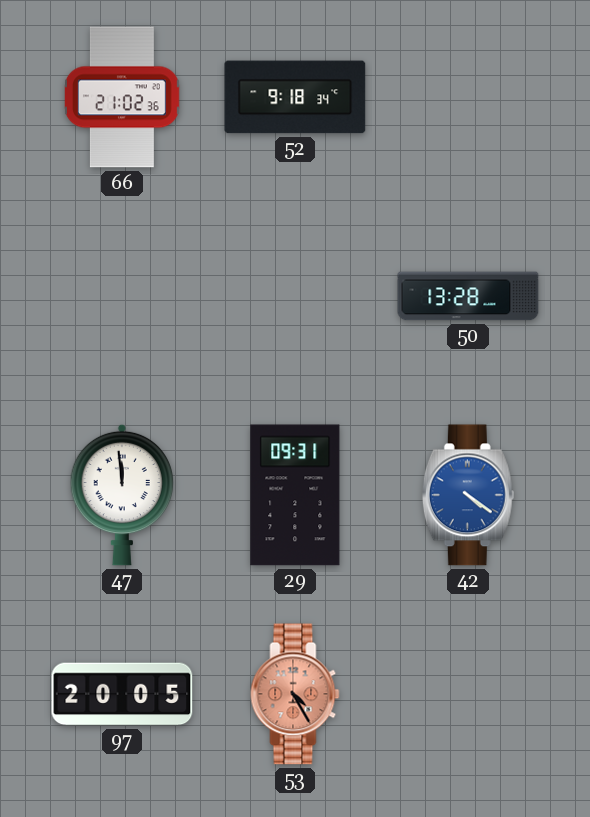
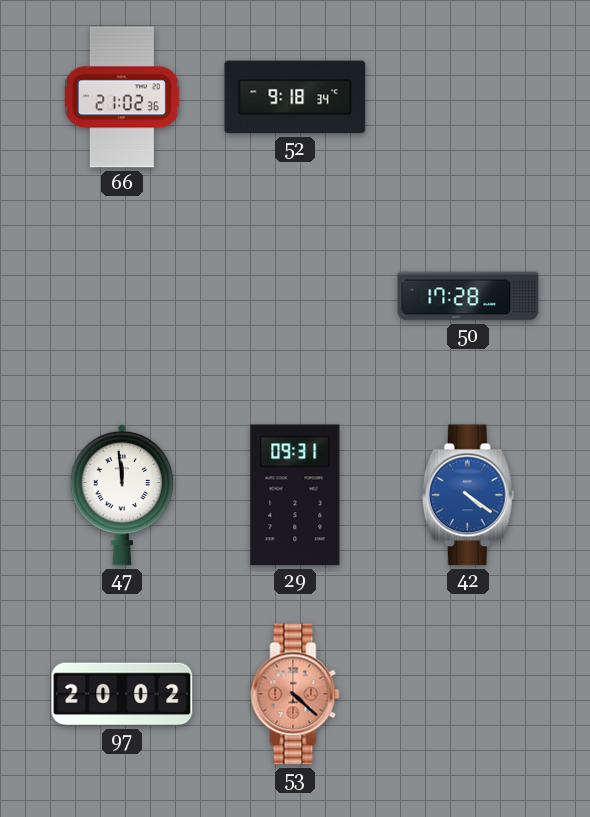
50: 13:28 -> 17:28
97: 20:05 -> 20:02
53: 4:25 -> 4:22
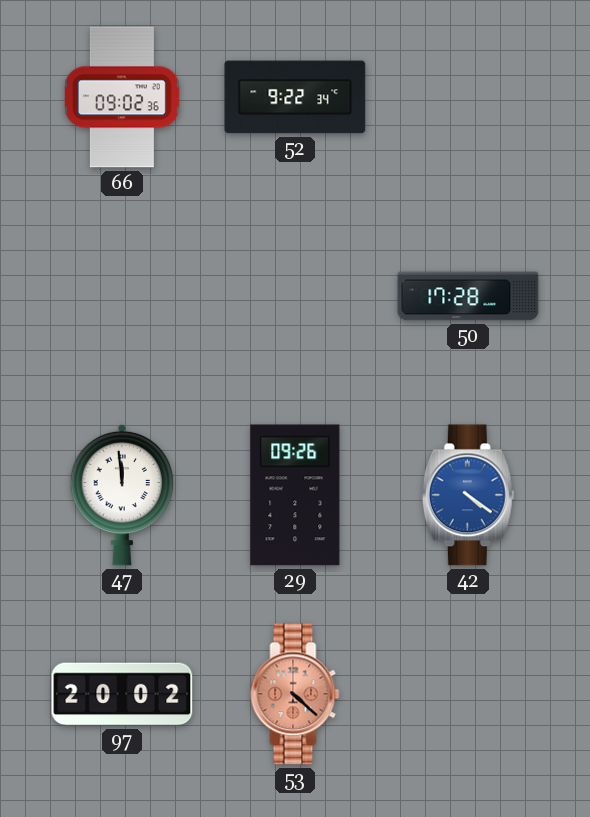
66: 21:02 -> 09:02
52: 9:18 -> 9:22
29: 09:31 -> 09:26
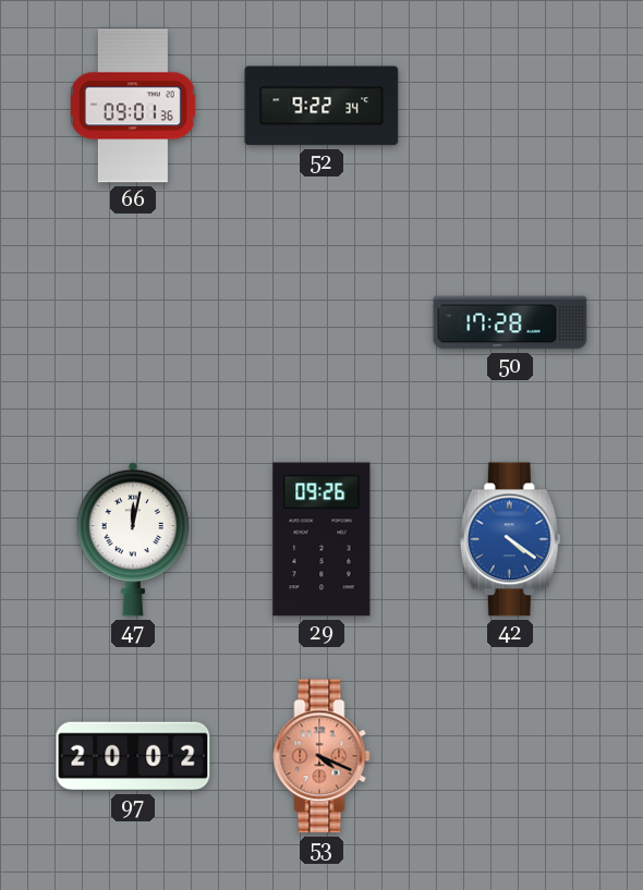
66: 09:02 -> 09:01
47: 11:59 -> 12:02
53: 4:22 -> 4:19
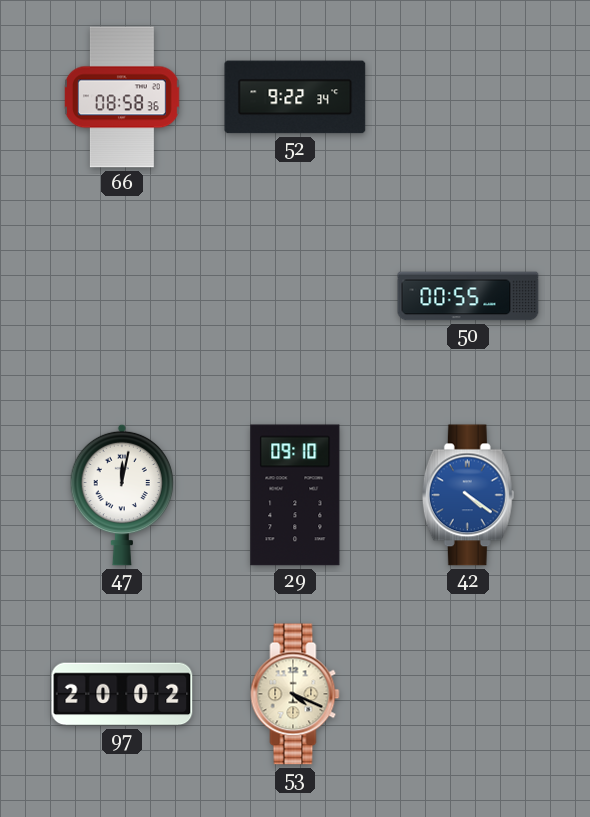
66: 09:01 -> 08:58
50: 17:28 -> 00:55
29: 09:26 -> 09:10
53 dial: salmon -> cream
